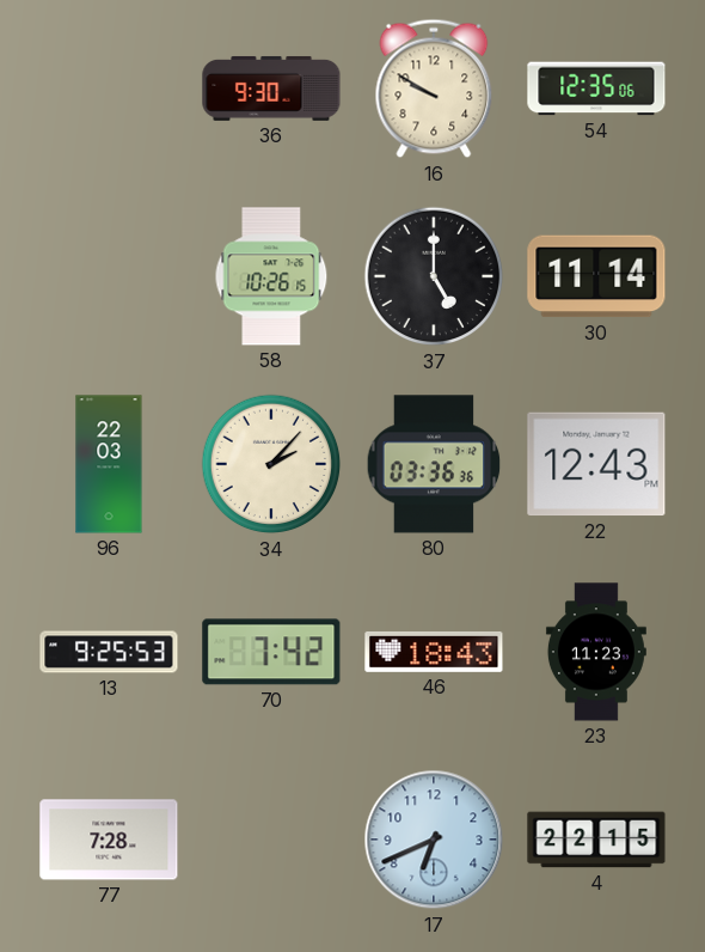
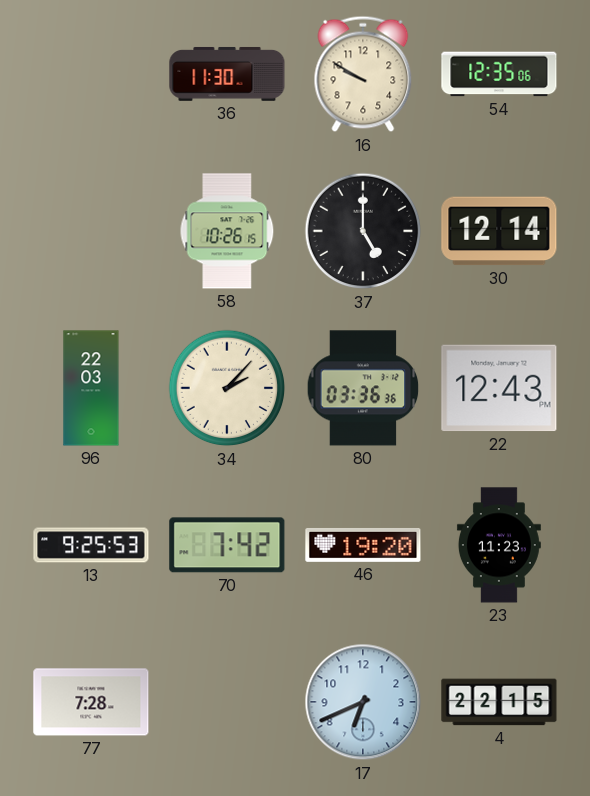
36: 9:30 -> 11:30
30: 11:14 -> 12:14
46: 18:43 -> 19:20
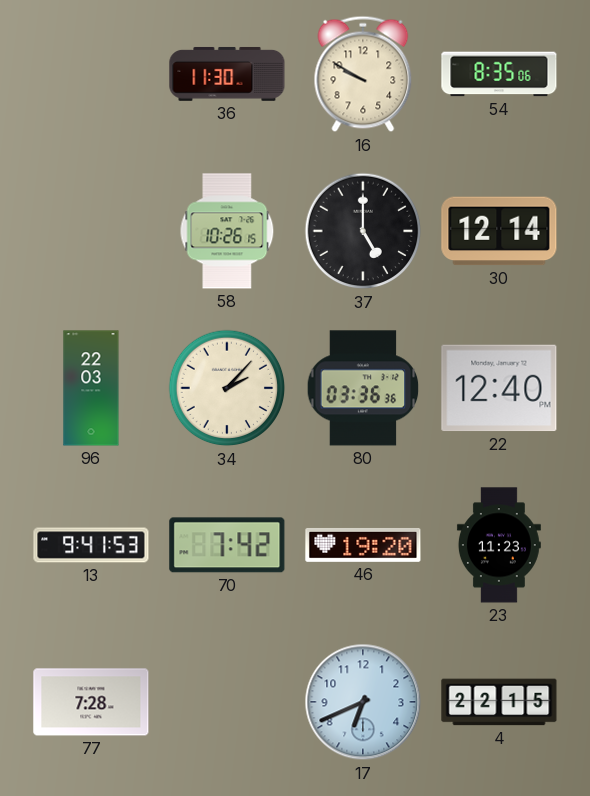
54: 12:35 -> 8:35
22: 12:43 -> 12:40
13: 9:25 -> 9:41
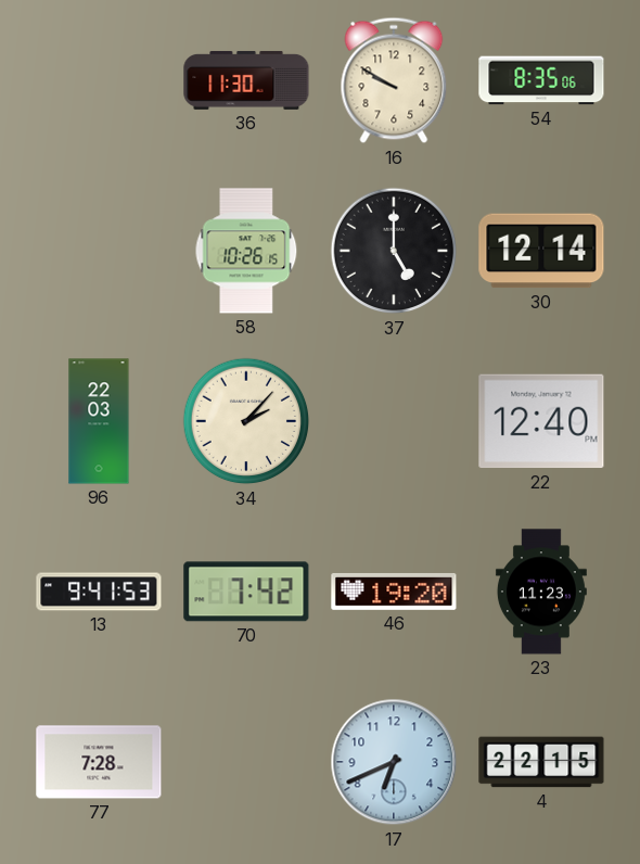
80: 03:36 -> none
